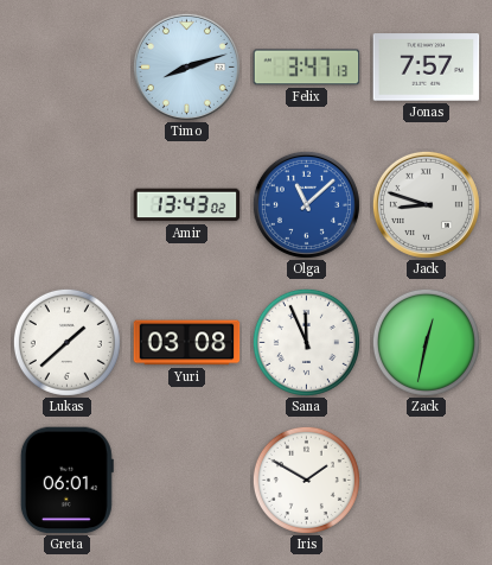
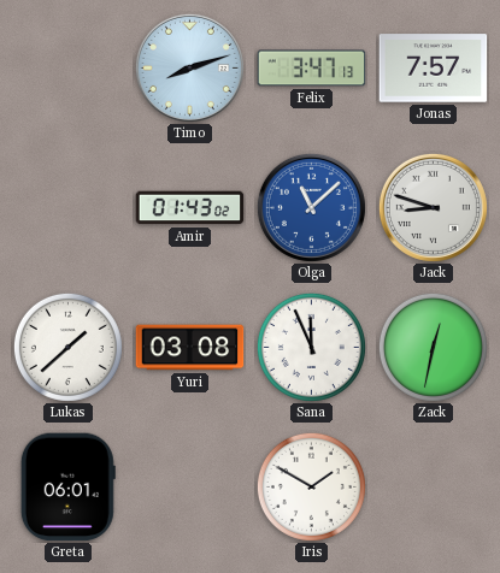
Amir: 13:43 -> 01:43
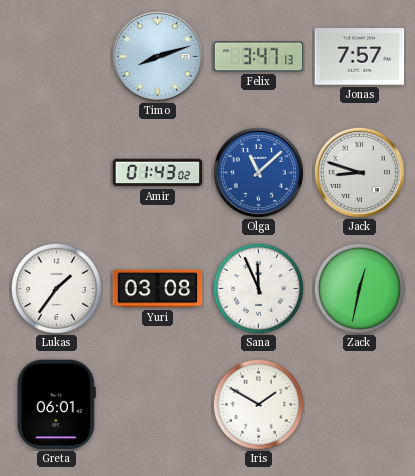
Lukas: 1:38 -> 1:36
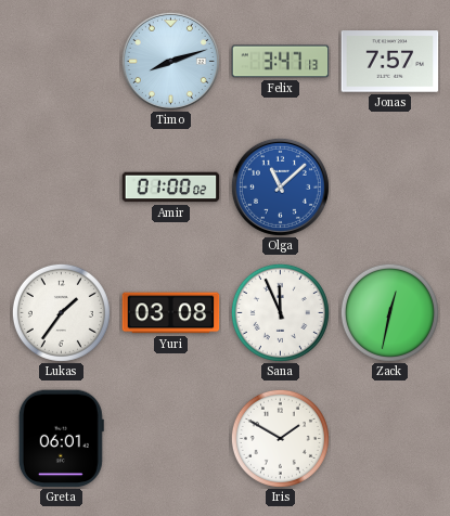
Amir: 01:43 -> 01:00
Jack: 8:48 -> none
